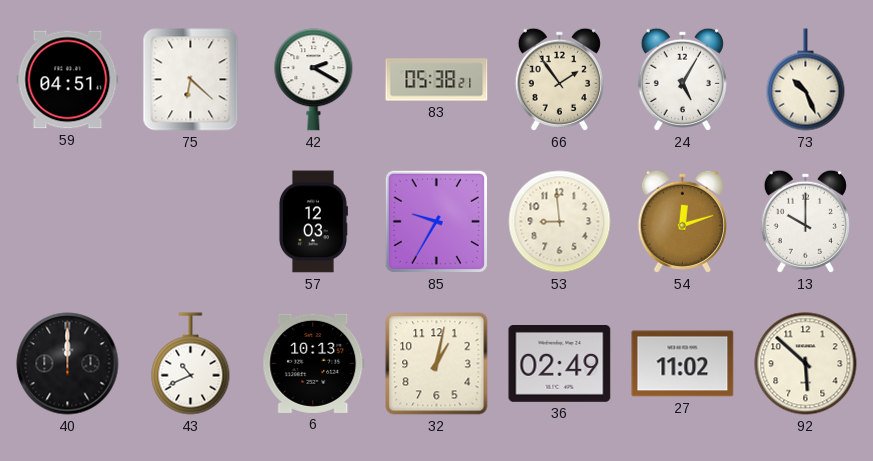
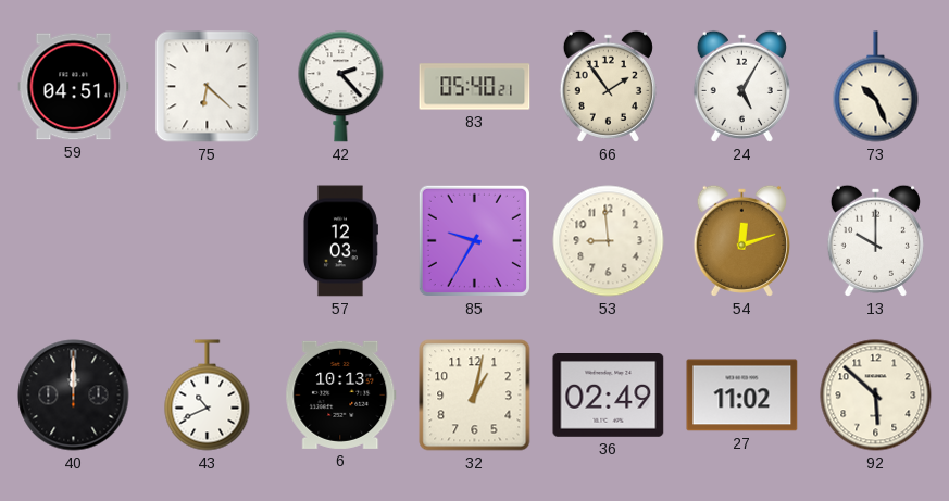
42: 2:20 -> 2:23
83: 05:38 -> 05:40
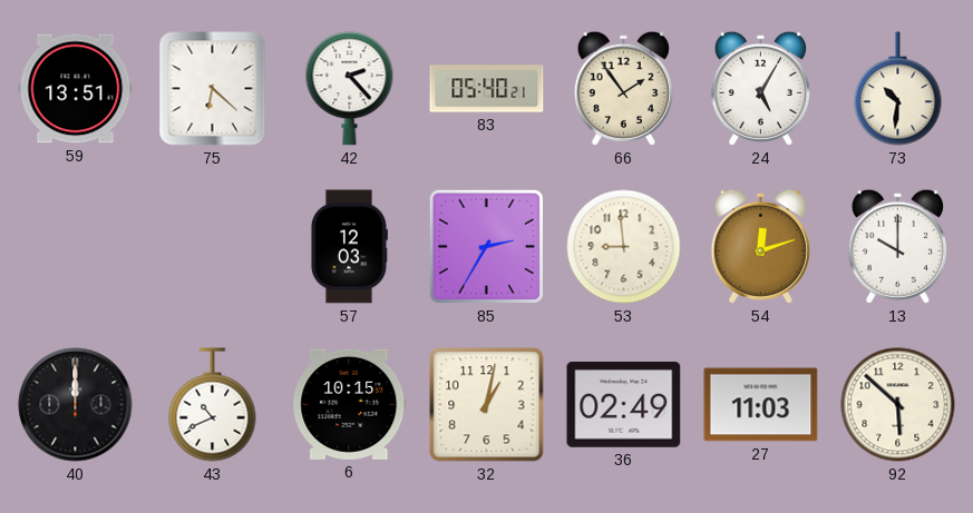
59: 04:51 -> 13:51
73: 10:26 -> 10:31
85: 9:35 -> 2:35
6: 10:13 -> 10:15
27: 11:02 -> 11:03
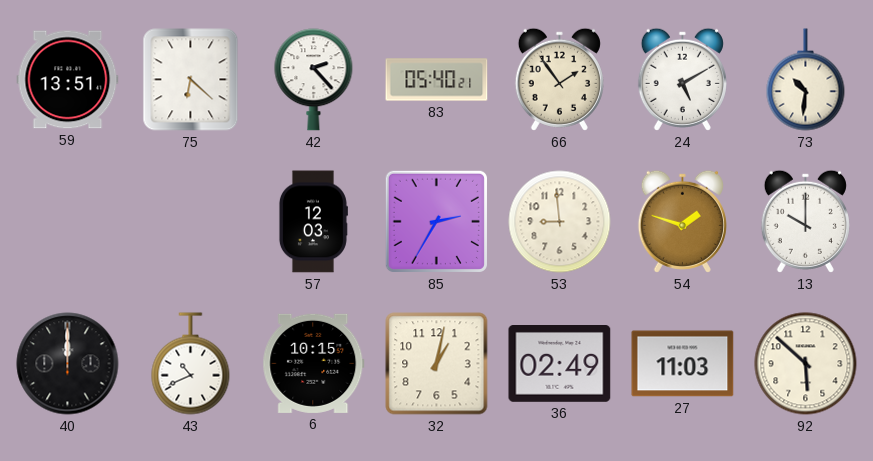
24: 5:05 -> 5:10
54: 12:12 -> 1:48
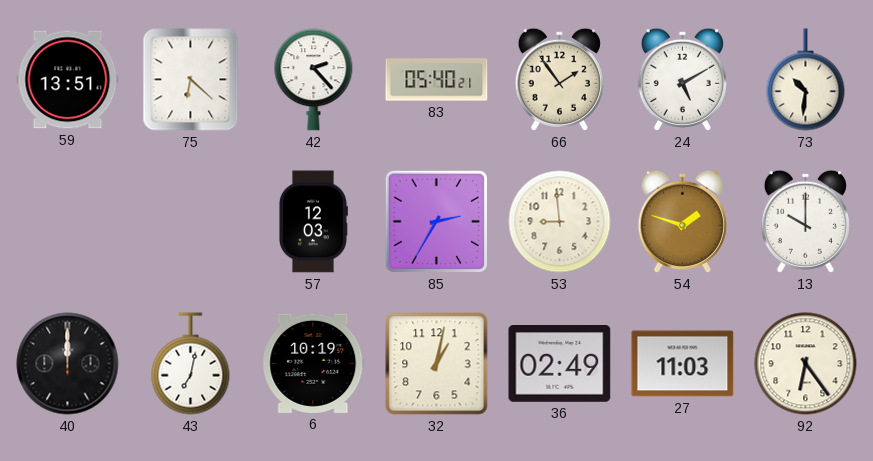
43: 10:41 -> 7:02
6: 10:15 -> 10:19
92: 5:52 -> 6:24
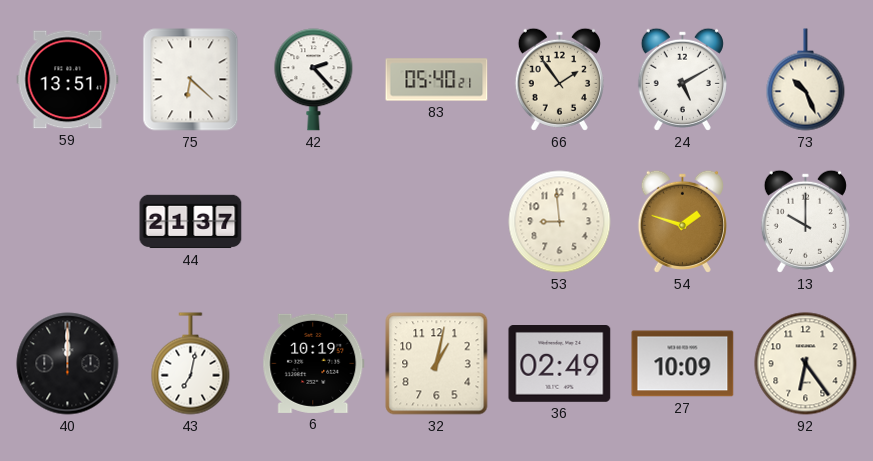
73: 10:31 -> 10:26
44: none -> 21:37
57: 12:03 -> none
85: 2:35 -> none
27: 11:03 -> 10:09
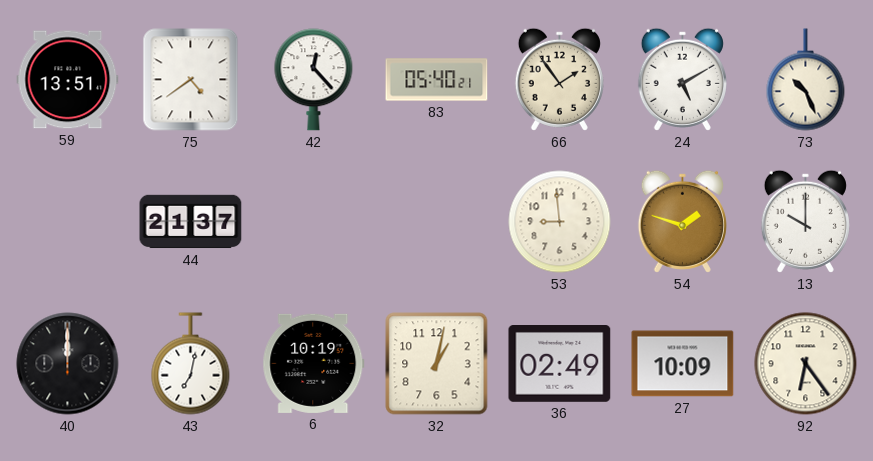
75: 6:22 -> 4:39
42: 2:23 -> 12:23
